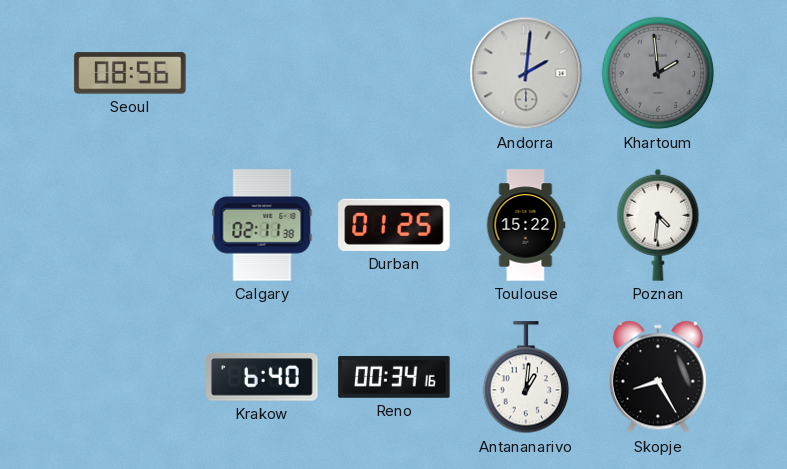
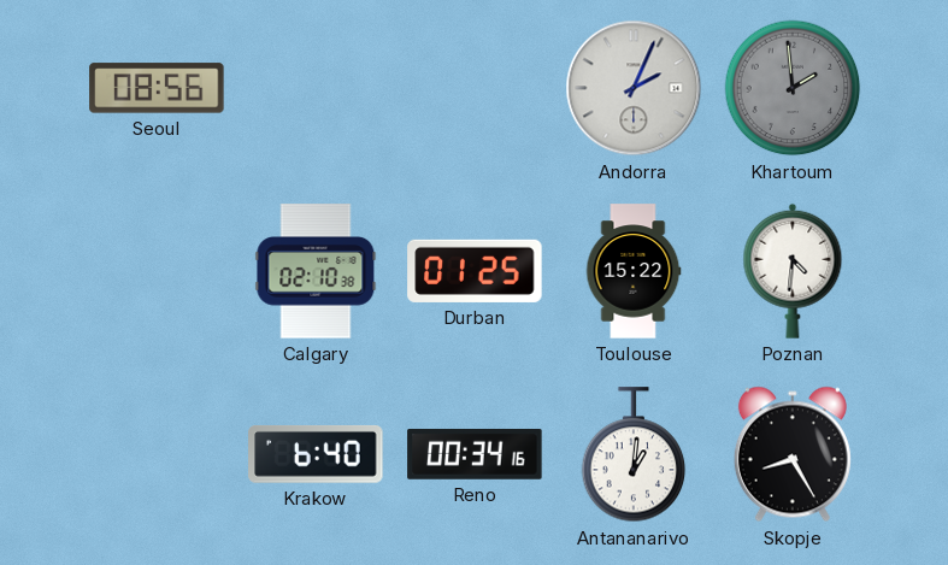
Andorra: 2:01 -> 2:04
Calgary: 02:11 -> 02:10
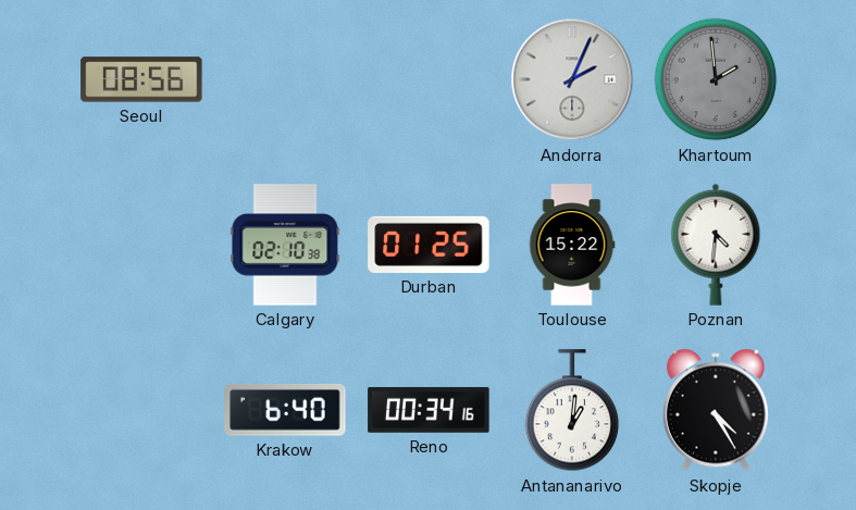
Skopje: 8:25 -> 4:25
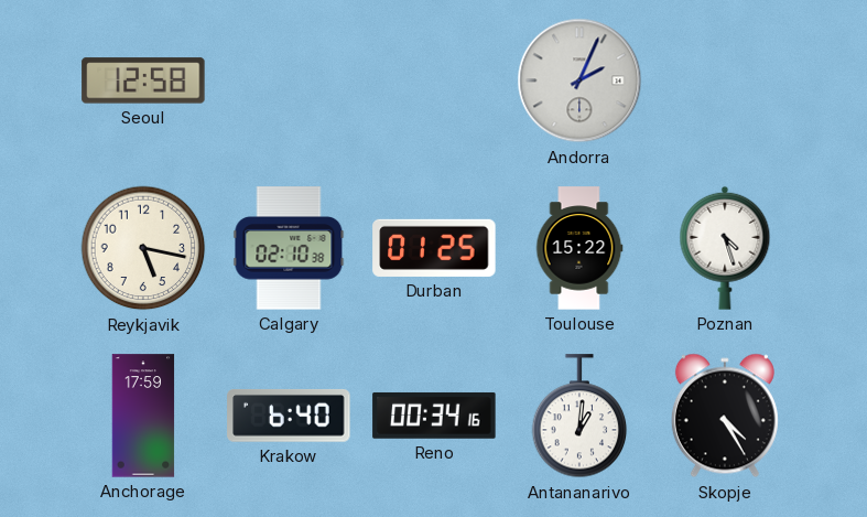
Seoul: 08:56 -> 12:58
Khartoum: 1:59 -> none
Reykjavik: none -> 5:17
Poznan: 4:31 -> 4:27
Anchorage: none -> 17:59
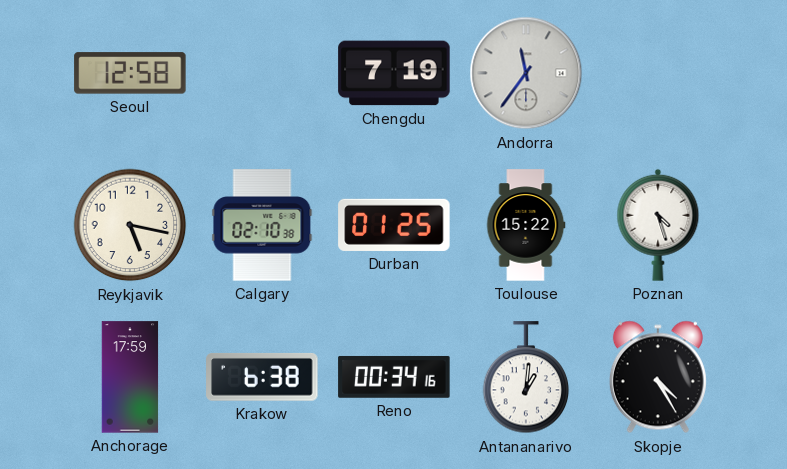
Chengdu: none -> 7:19
Andorra: 2:04 -> 11:36
Krakow: 6:40 -> 6:38
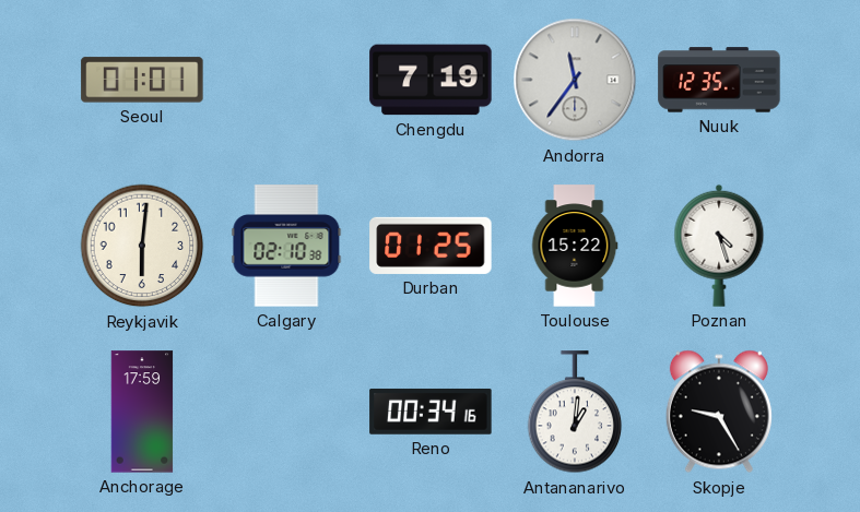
Seoul: 12:58 -> 01:01
Nuuk: none -> 12:35
Reykjavik: 5:17 -> 6:01
Krakow: 6:38 -> none
Skopje: 4:25 -> 9:25
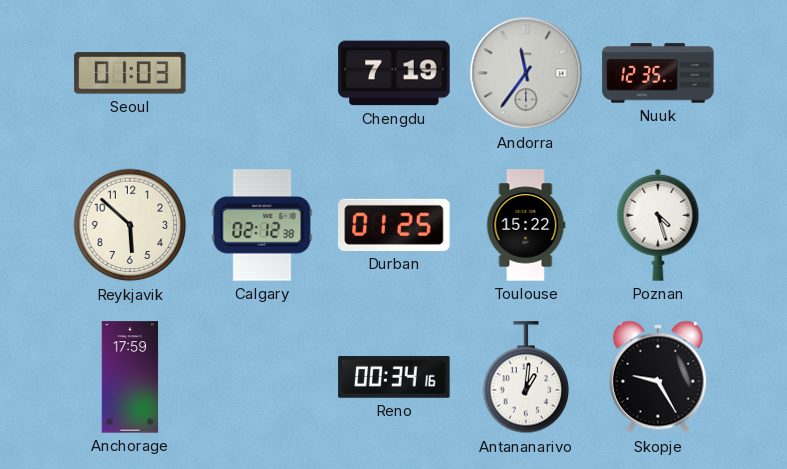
Seoul: 01:01 -> 01:03
Reykjavik: 6:01 -> 5:52
Calgary: 02:10 -> 02:12
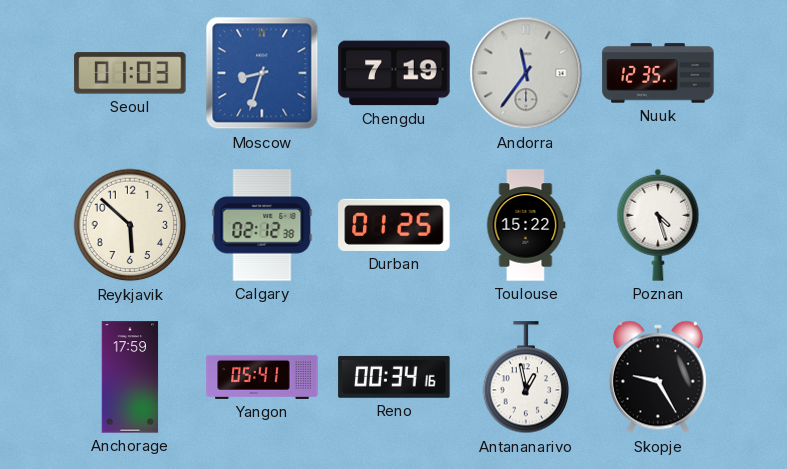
Moscow: none -> 8:33
Yangon: none -> 05:41
Antananarivo: 1:01 -> 12:58
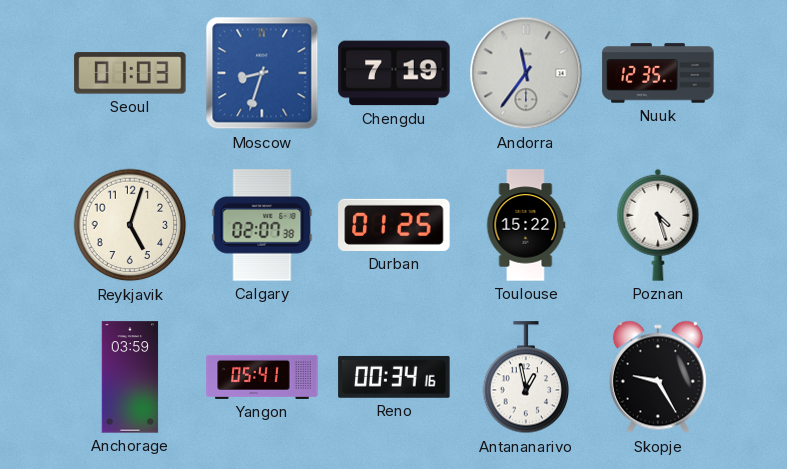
Reykjavik: 5:52 -> 5:03
Calgary: 02:12 -> 02:07
Anchorage: 17:59 -> 03:59
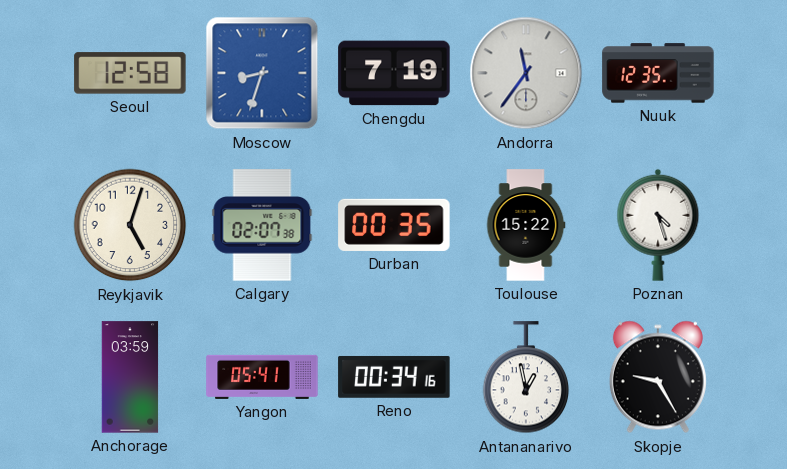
Seoul: 01:03 -> 12:58
Durban: 01:25 -> 00:35
